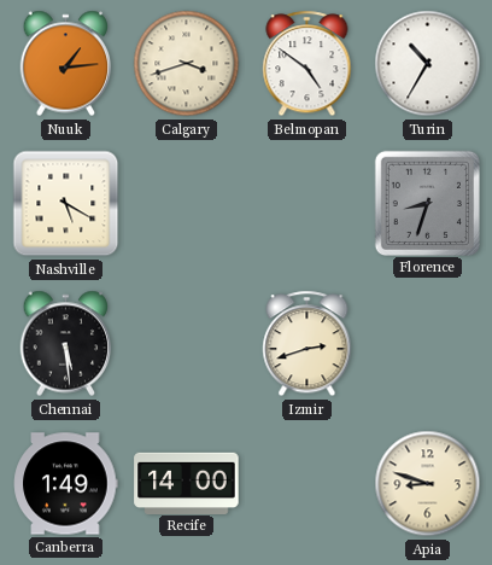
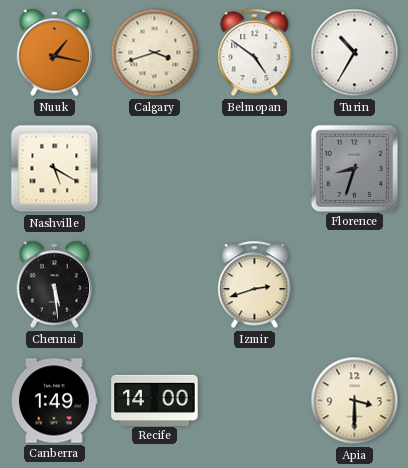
Nuuk: 1:14 -> 1:17
Apia: 8:48 -> 3:30
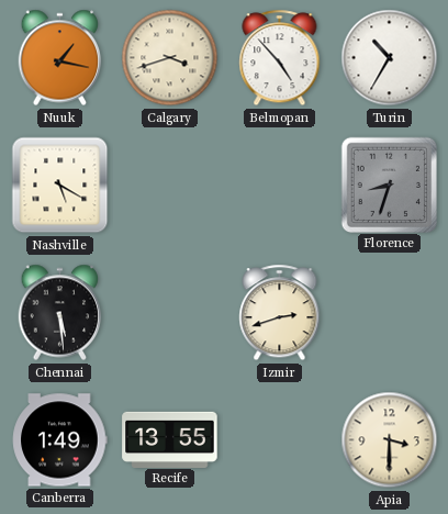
Belmopan: 4:51 -> 4:53
Recife: 14:00 -> 13:55
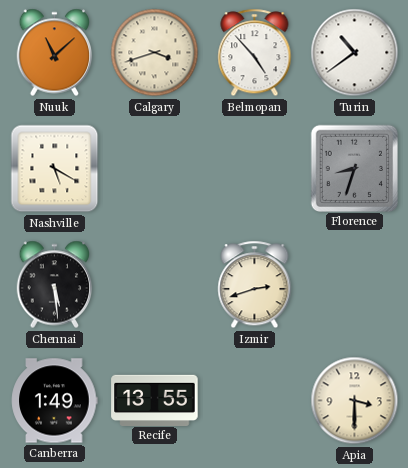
Nuuk: 1:17 -> 11:08
Turin: 10:35 -> 10:39
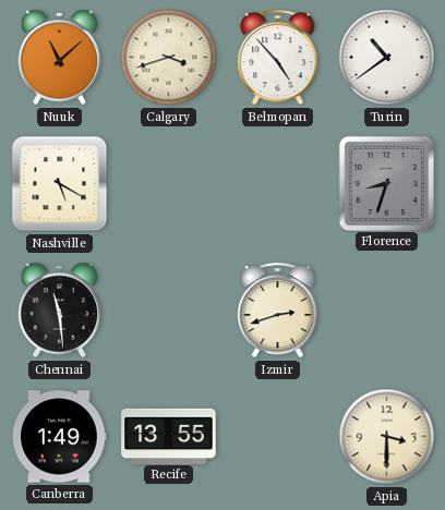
Chennai: 5:29 -> 11:29
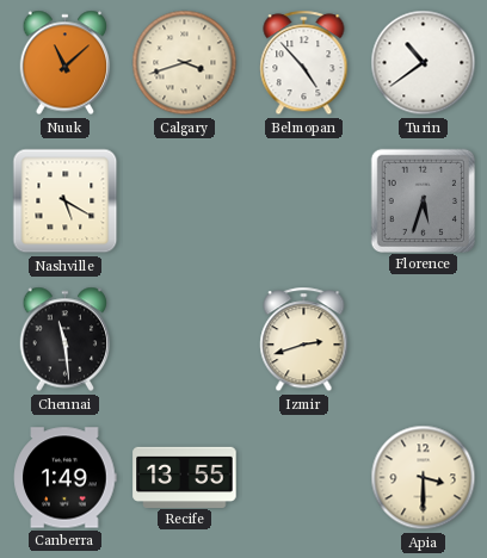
Florence: 8:33 -> 5:33
